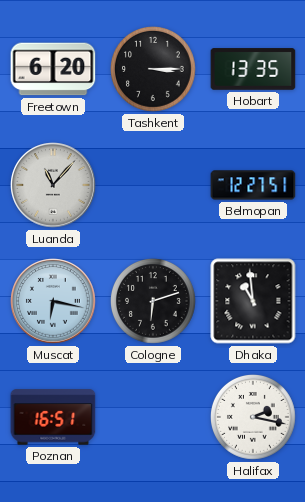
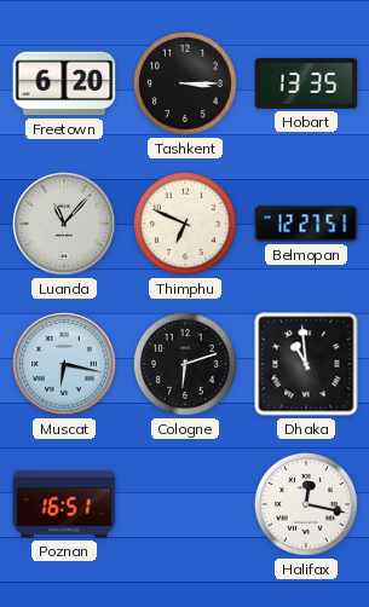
Thimphu: none -> 6:49
Halifax: 2:17 -> 12:17
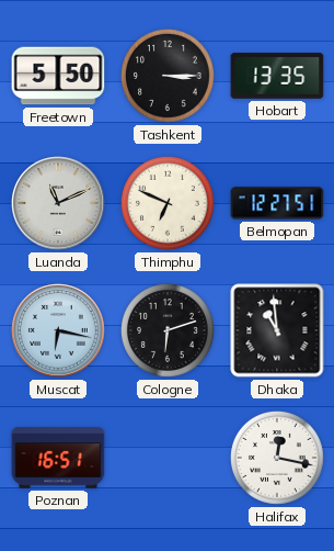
Freetown: 6:20 -> 5:50
Luanda: 11:07 -> 11:11
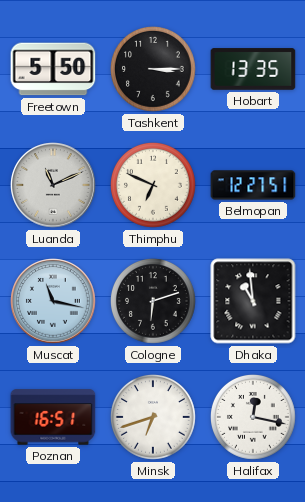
Muscat: 6:17 -> 11:17
Minsk: none -> 6:42
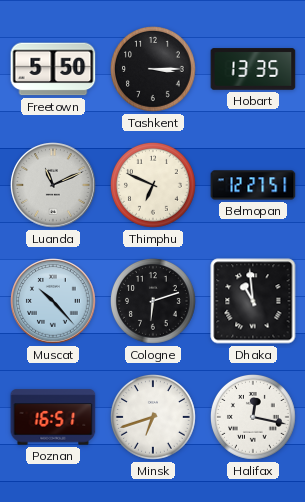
Muscat: 11:17 -> 10:23
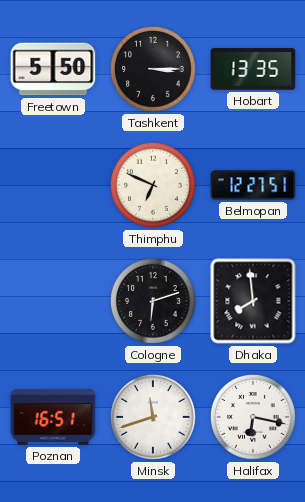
Luanda: 11:11 -> none
Muscat: 10:23 -> none
Dhaka: 10:59 -> 7:59
Minsk: 6:42 -> 11:42
Halifax: 12:17 -> 6:17
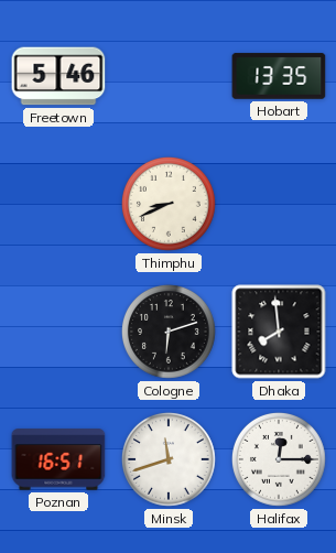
Freetown: 5:50 -> 5:46
Tashkent: 3:15 -> none
Thimphu: 6:49 -> 8:41
Belmopan: 12:27 -> none
Halifax: 6:17 -> 12:15
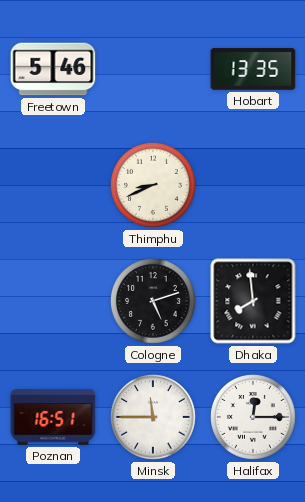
Cologne: 6:12 -> 5:12
Minsk: 11:42 -> 11:45
